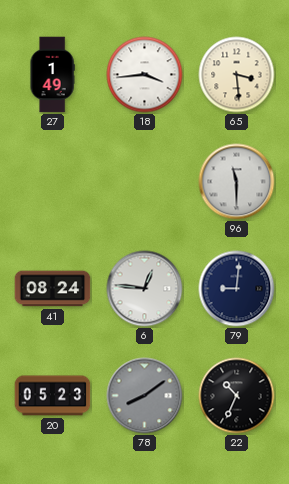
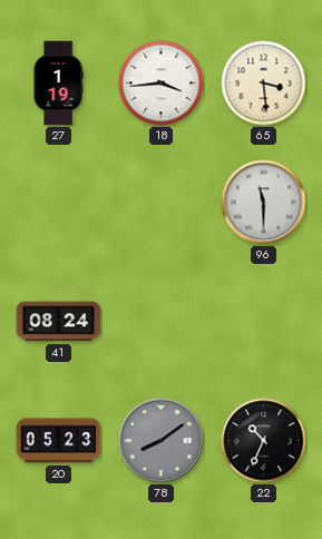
27: 1:49 -> 1:19
6: 12:46 -> none
79: 9:01 -> none
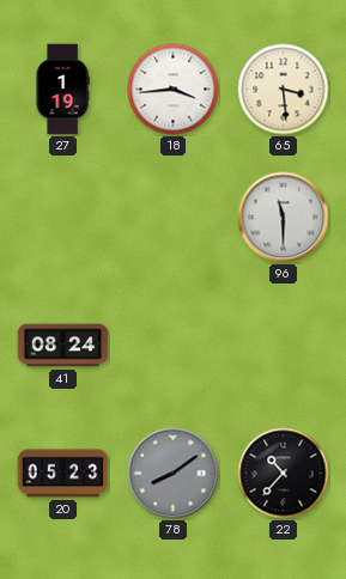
22: 10:34 -> 10:37
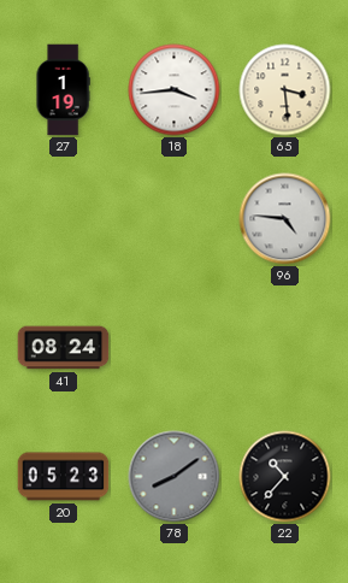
96: 11:30 -> 4:46
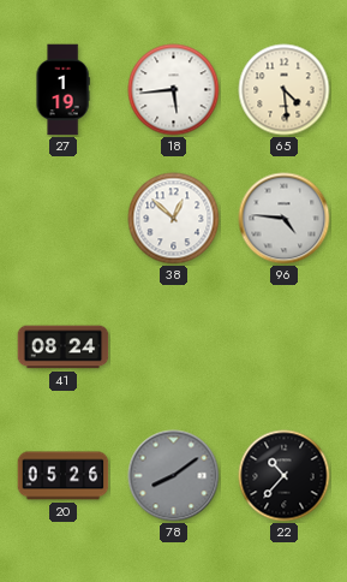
18: 3:44 -> 5:44
65: 3:29 -> 4:29
38: none -> 12:52
20: 05:23 -> 05:26
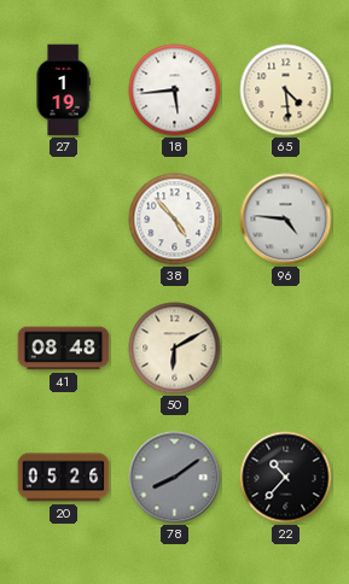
38: 12:52 -> 4:53
41: 08:24 -> 08:48
50: none -> 6:10
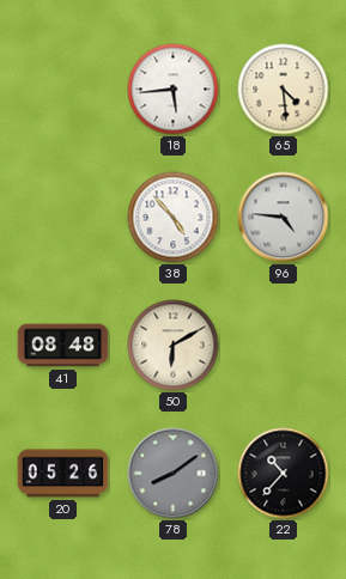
27: 1:19 -> none
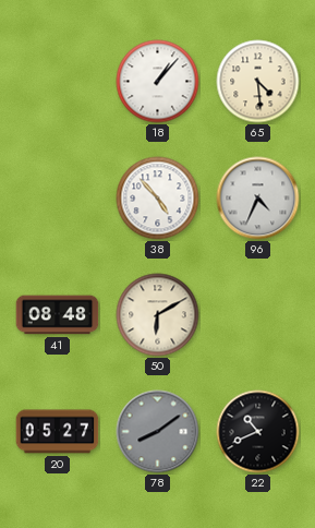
18: 5:44 -> 1:07
96: 4:46 -> 4:34
20: 05:26 -> 05:27
22: 10:37 -> 10:41
